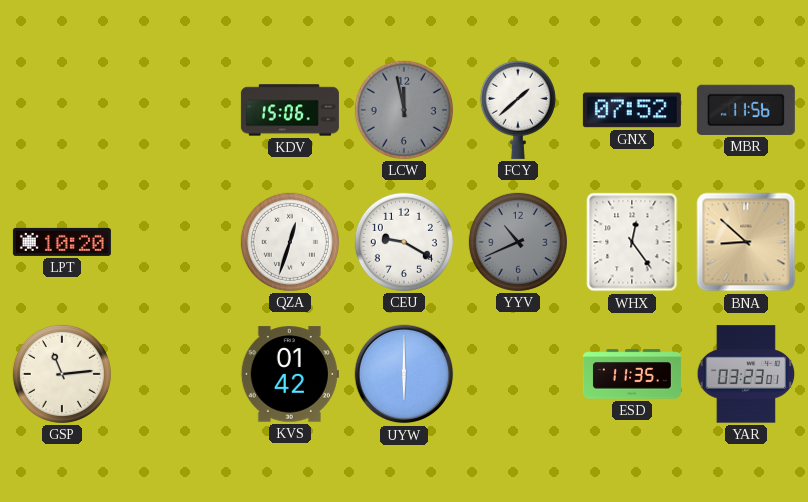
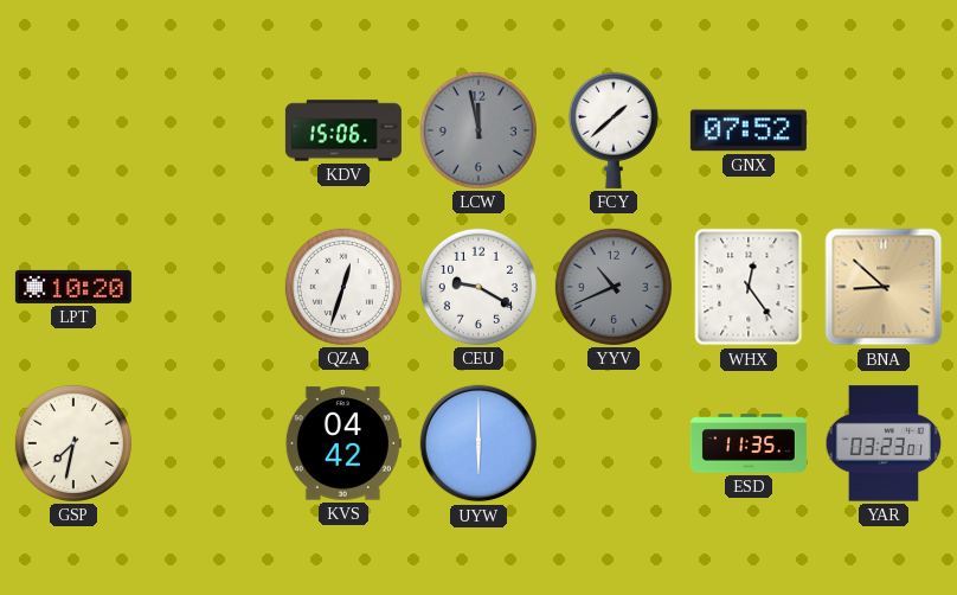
MBR: 11:56 -> none
GSP: 11:14 -> 7:32
KVS: 01:42 -> 04:42
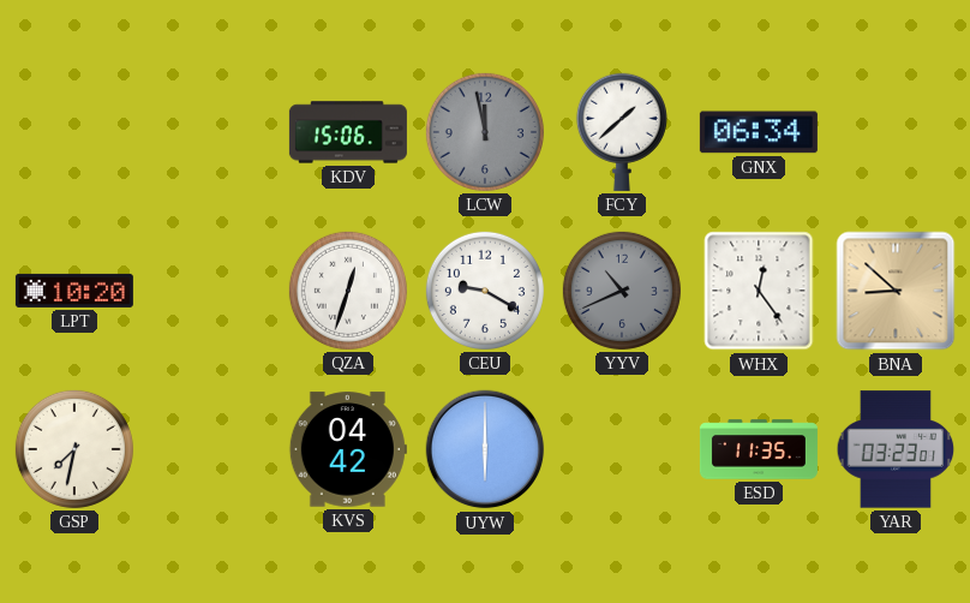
GNX: 07:52 -> 06:34
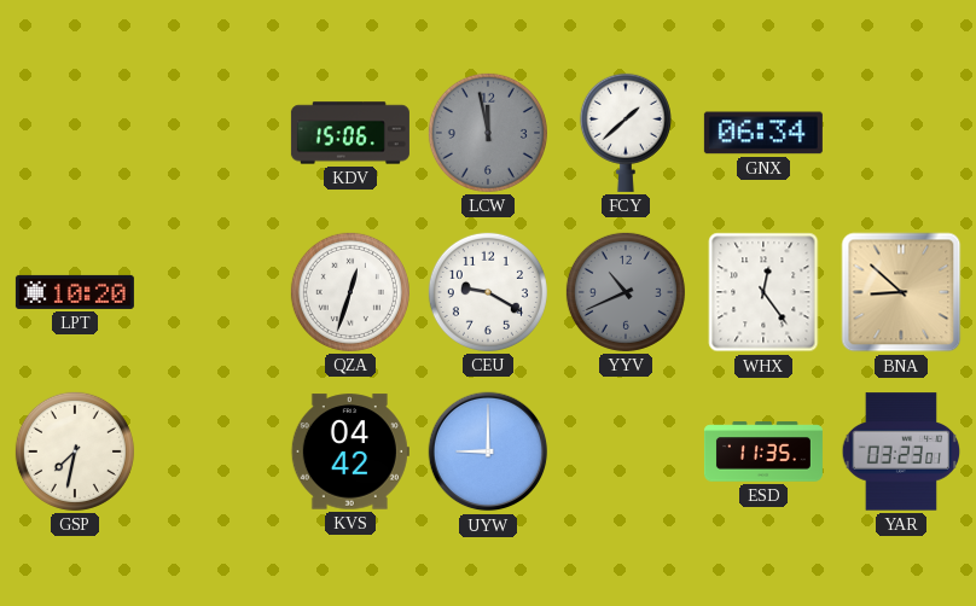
UYW: 6:00 -> 9:00
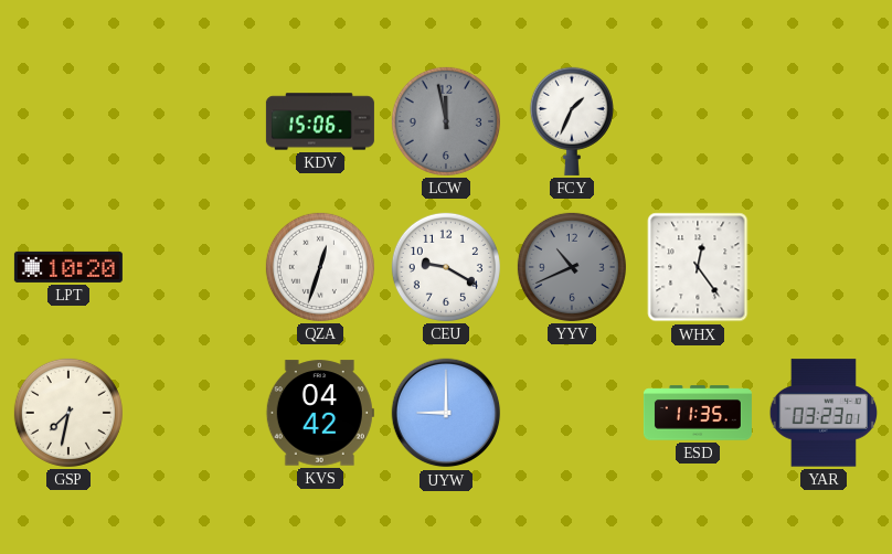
FCY: 1:38 -> 1:34
GNX: 06:34 -> none
BNA: 8:52 -> none
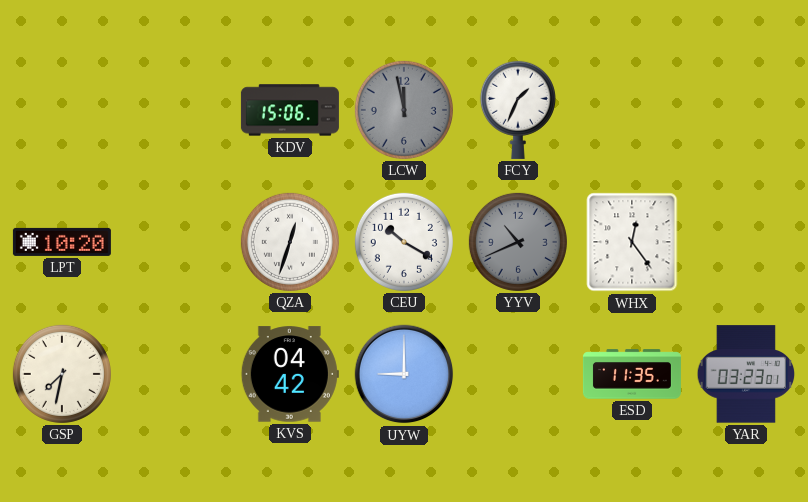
CEU: 9:20 -> 10:20
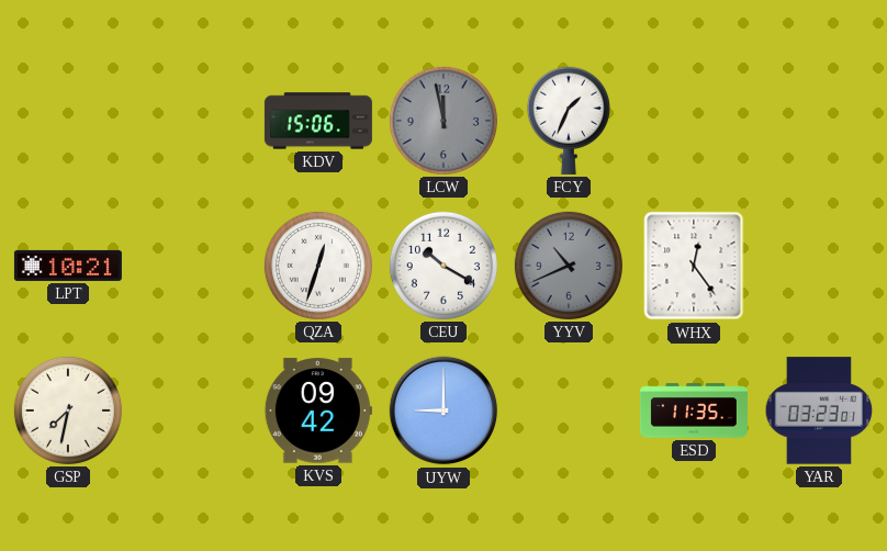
LPT: 10:20 -> 10:21
KVS: 04:42 -> 09:42
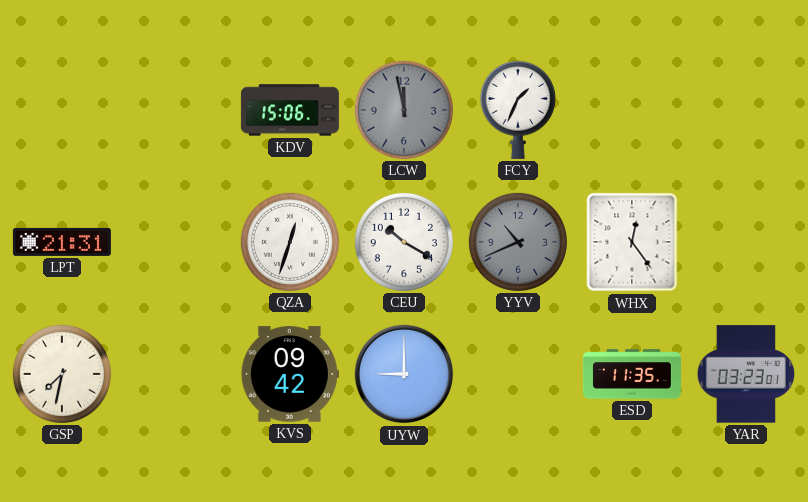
LPT: 10:21 -> 21:31
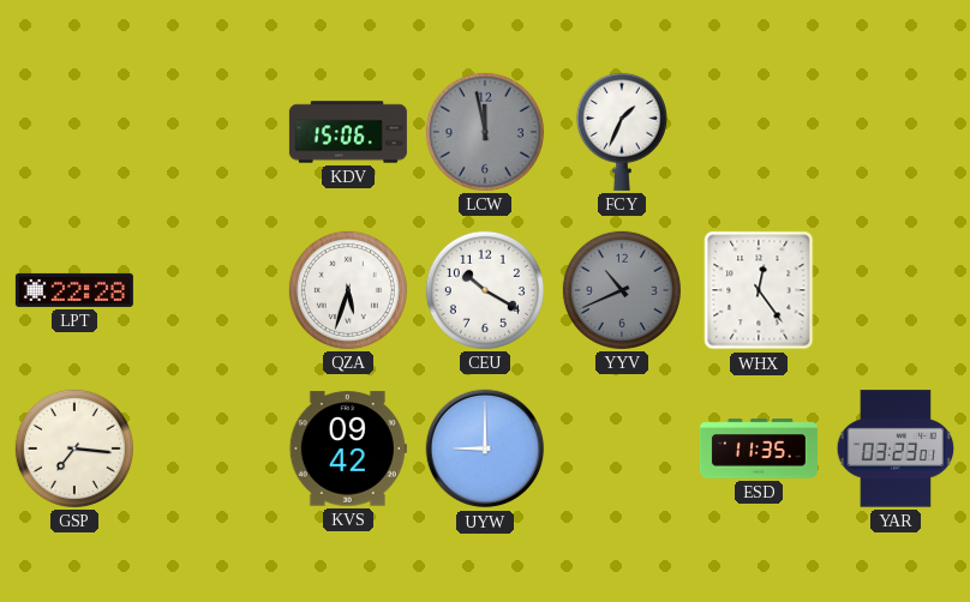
LPT: 21:31 -> 22:28
QZA: 12:33 -> 5:33
GSP: 7:32 -> 7:16
